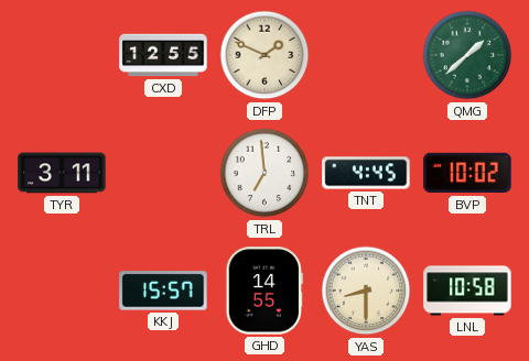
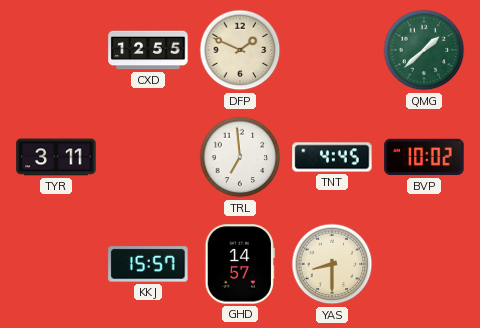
GHD: 14:55 -> 14:57
LNL: 10:58 -> none
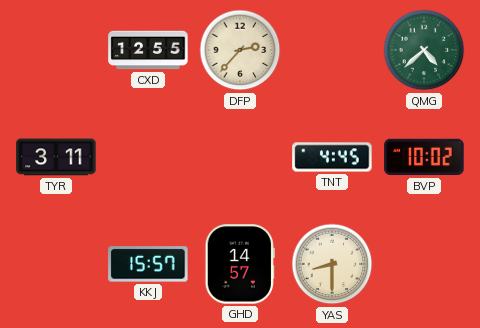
DFP: 1:49 -> 2:37
QMG: 1:38 -> 4:38
TRL: 6:59 -> none
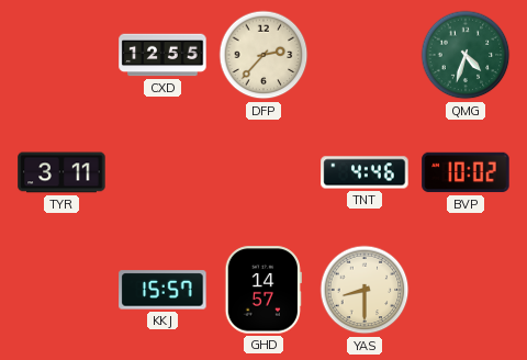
QMG: 4:38 -> 4:33
TNT: 4:45 -> 4:46
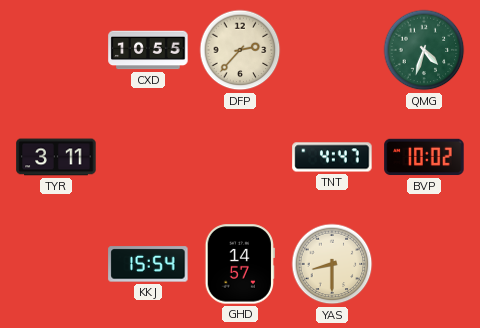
CXD: 12:55 -> 10:55
TNT: 4:46 -> 4:47
KKJ: 15:57 -> 15:54
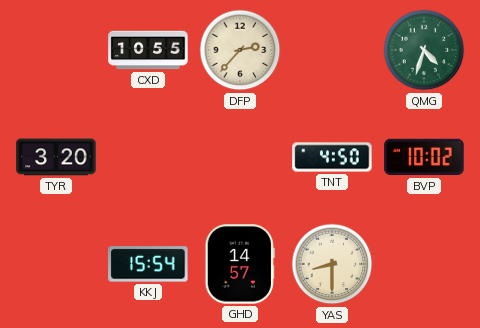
TYR: 3:11 -> 3:20
TNT: 4:47 -> 4:50
